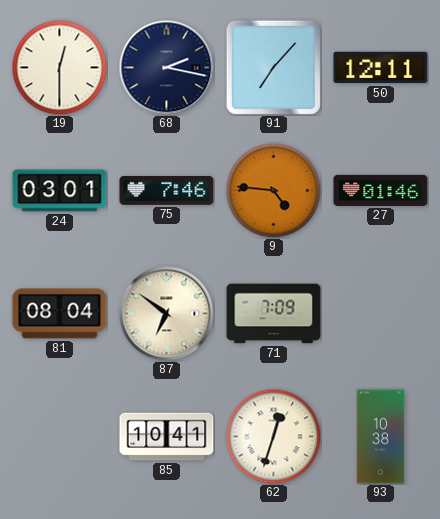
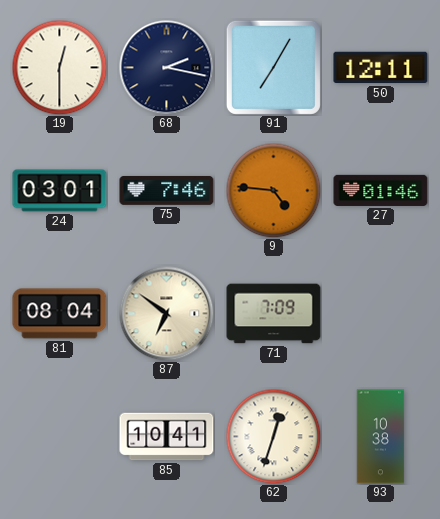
91: 7:07 -> 7:05
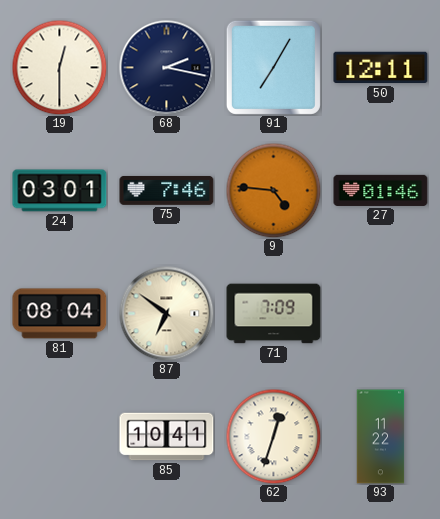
93: 10:38 -> 11:22
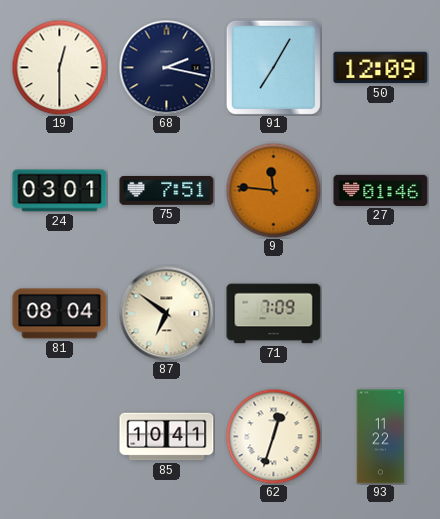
50: 12:11 -> 12:09
75: 7:46 -> 7:51
9: 4:46 -> 11:46
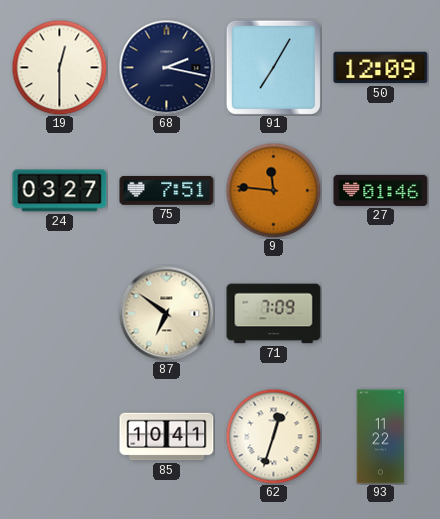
24: 03:01 -> 03:27
81: 08:04 -> none
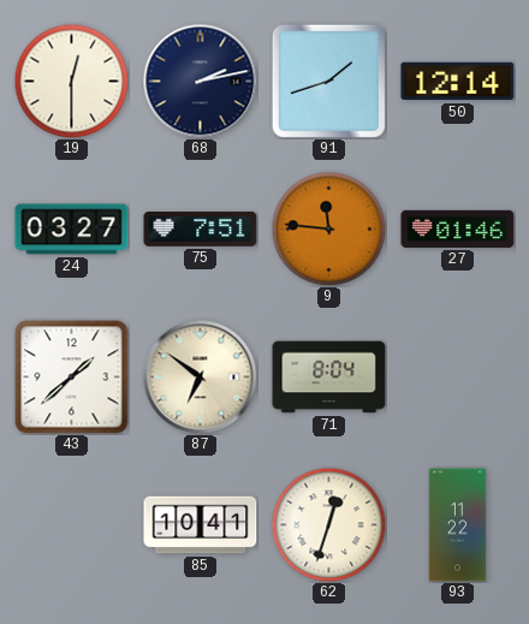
68: 2:17 -> 2:13
91: 7:05 -> 1:42
50: 12:09 -> 12:14
43: none -> 1:38
71: 7:09 -> 8:04
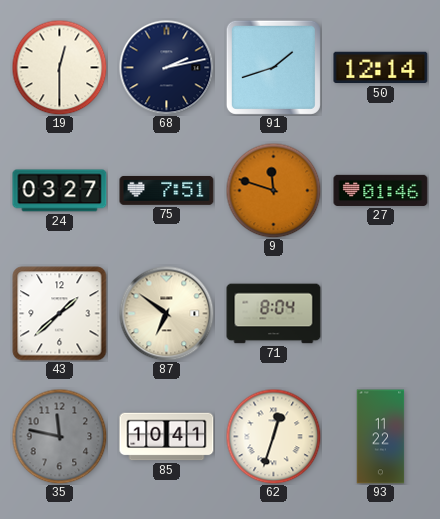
9: 11:46 -> 11:48
35: none -> 11:47
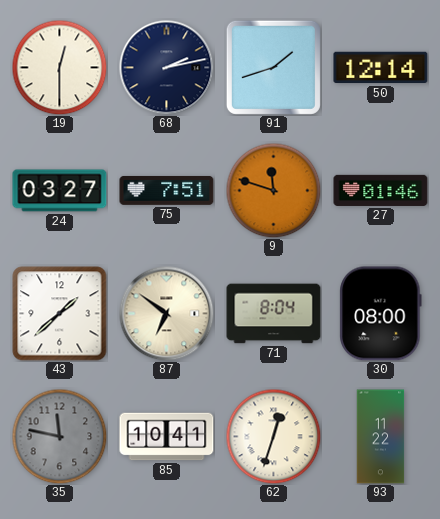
30: none -> 08:00
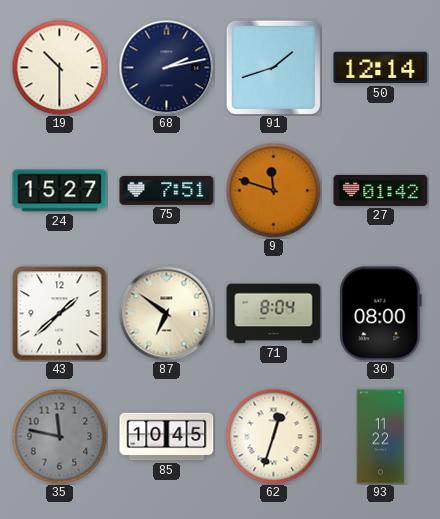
19: 12:30 -> 10:30
24: 03:27 -> 15:27
27: 01:46 -> 01:42
85: 10:41 -> 10:45
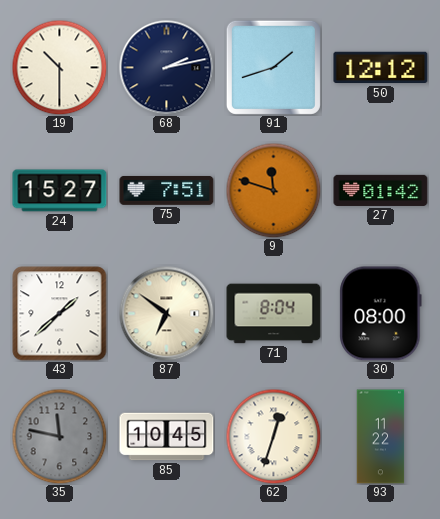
50: 12:14 -> 12:12
